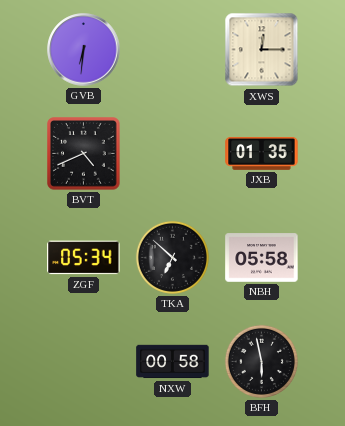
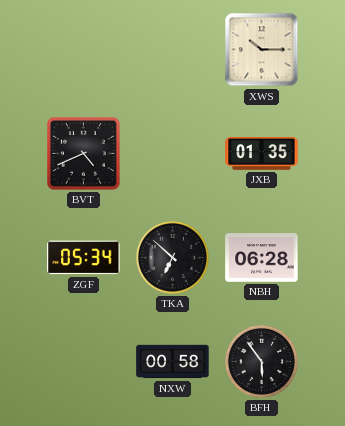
GVB: 6:31 -> none
XWS: 12:15 -> 10:15
NBH: 05:58 -> 06:28
BFH: 5:58 -> 5:54
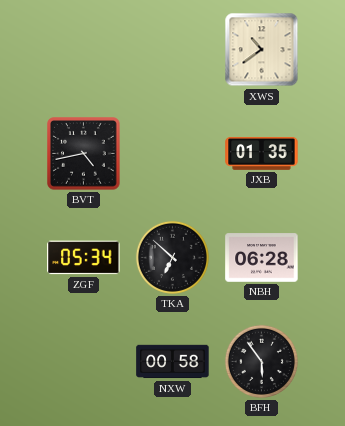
XWS: 10:15 -> 10:39
BVT: 4:41 -> 4:43
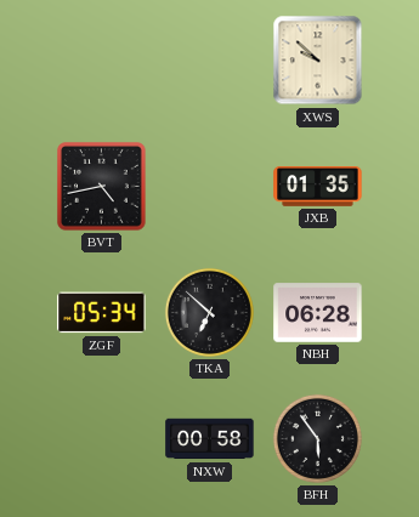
XWS: 10:39 -> 9:52
